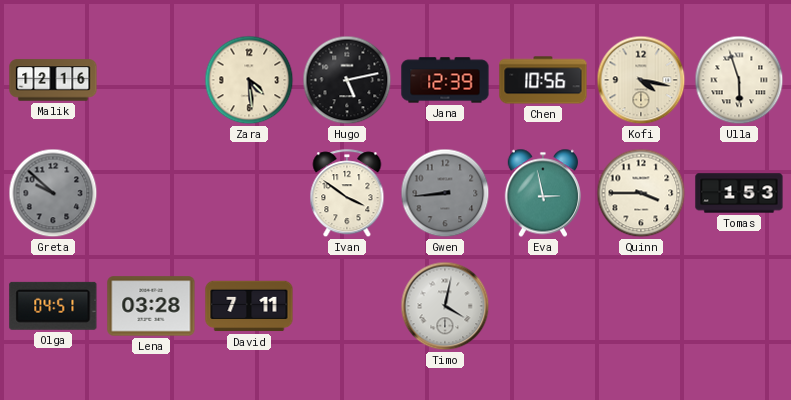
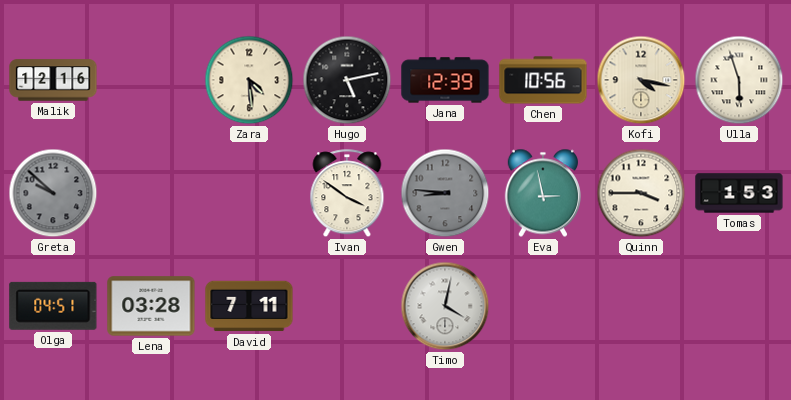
Gwen: 8:44 -> 8:46
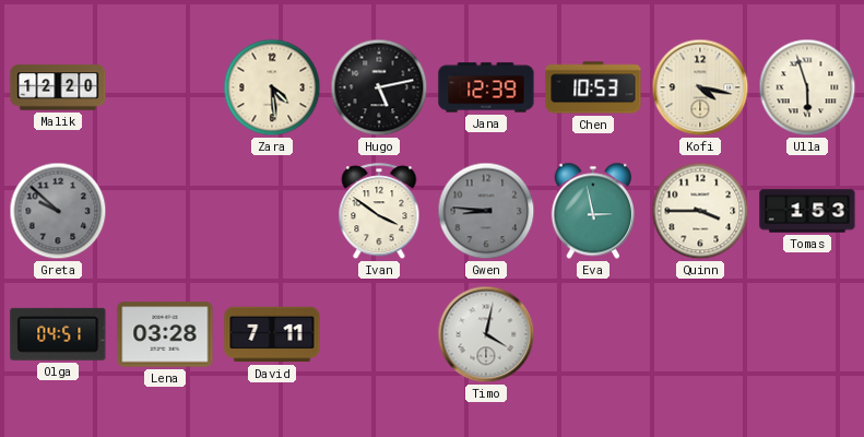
Malik: 12:16 -> 12:20
Chen: 10:56 -> 10:53
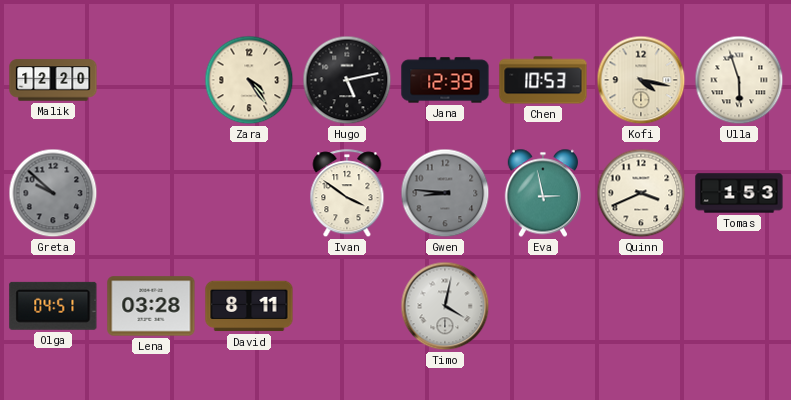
Zara: 4:29 -> 4:24
Quinn: 3:45 -> 3:41
David: 7:11 -> 8:11
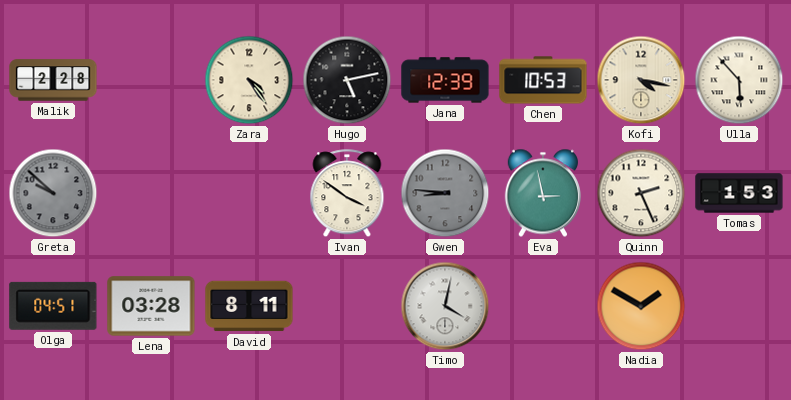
Malik: 12:20 -> 2:28
Ulla: 5:57 -> 5:53
Quinn: 3:41 -> 2:26
Nadia: none -> 1:50
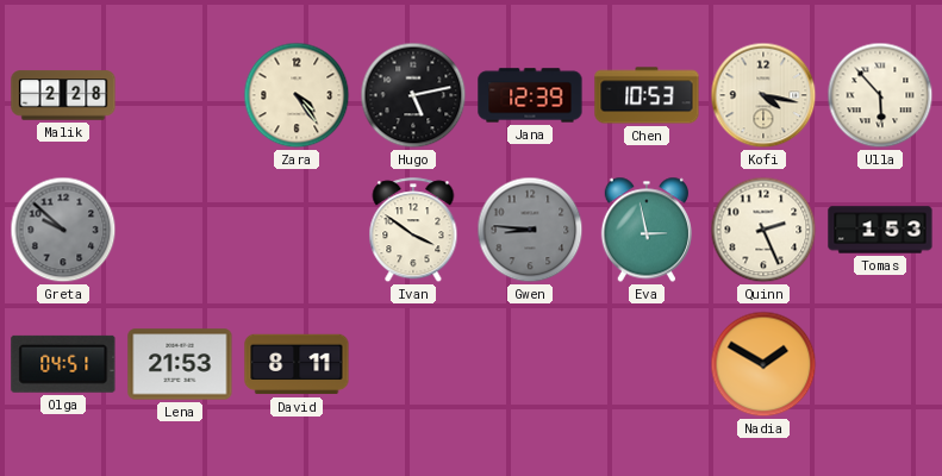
Lena: 03:28 -> 21:53
Timo: 4:02 -> none
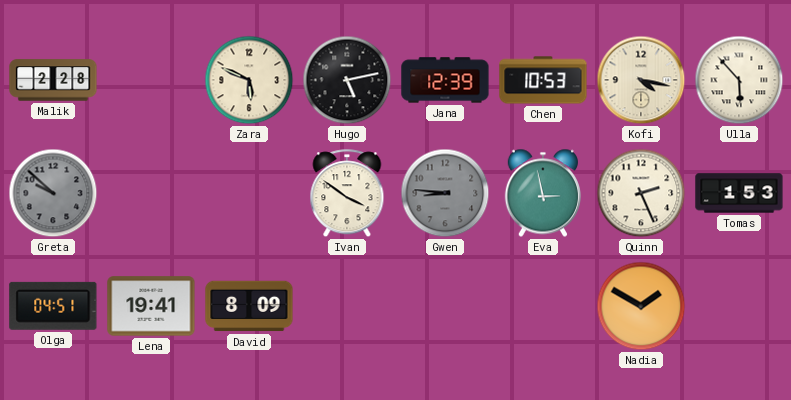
Zara: 4:24 -> 5:49
Lena: 21:53 -> 19:41
David: 8:11 -> 8:09
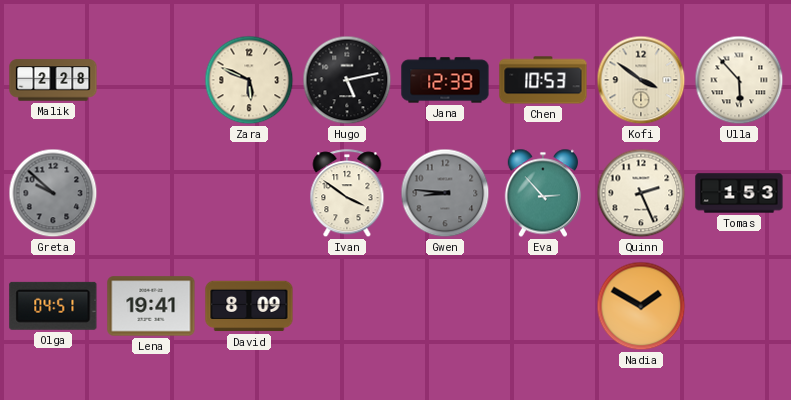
Kofi: 4:17 -> 3:51
Eva: 2:58 -> 2:53
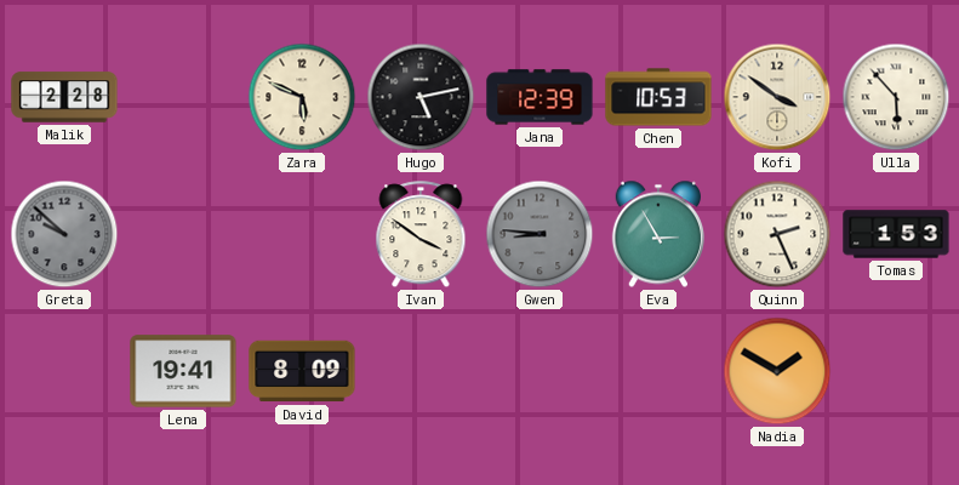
Eva: 2:53 -> 2:55
Olga: 04:51 -> none
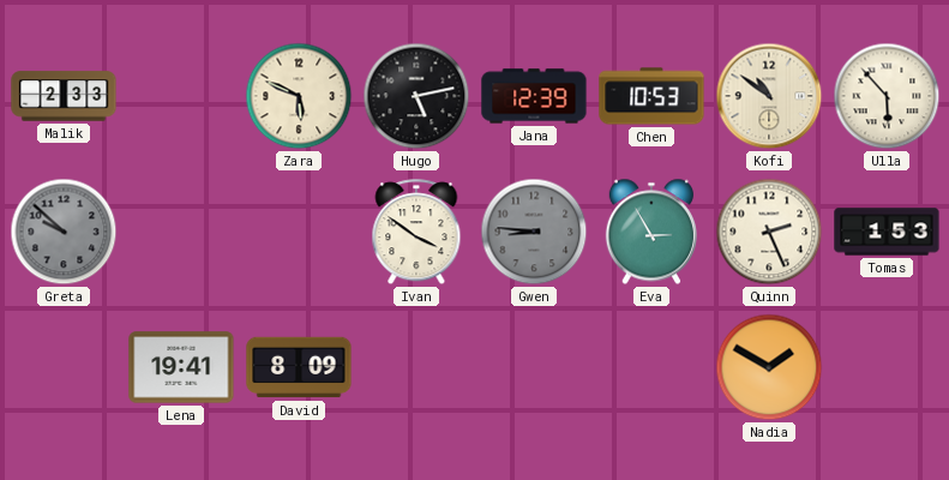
Malik: 2:28 -> 2:33
Kofi: 3:51 -> 10:51
